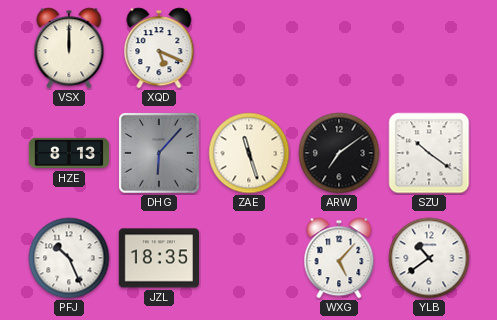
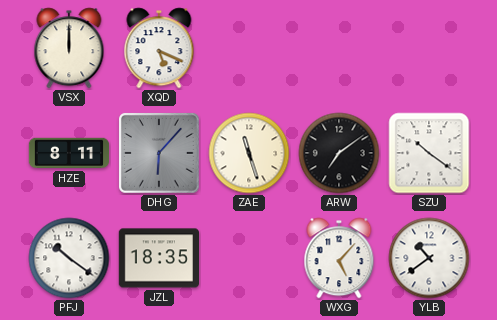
HZE: 8:13 -> 8:11
PFJ: 10:26 -> 10:21
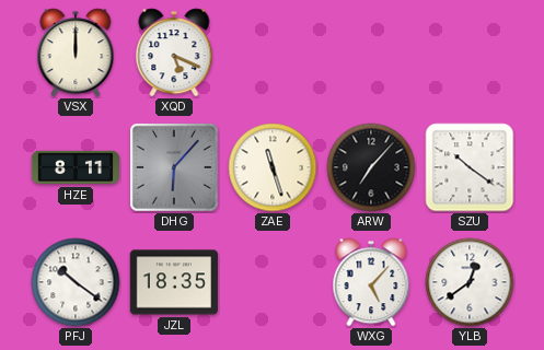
ARW: 7:09 -> 7:07
YLB: 10:39 -> 12:39
